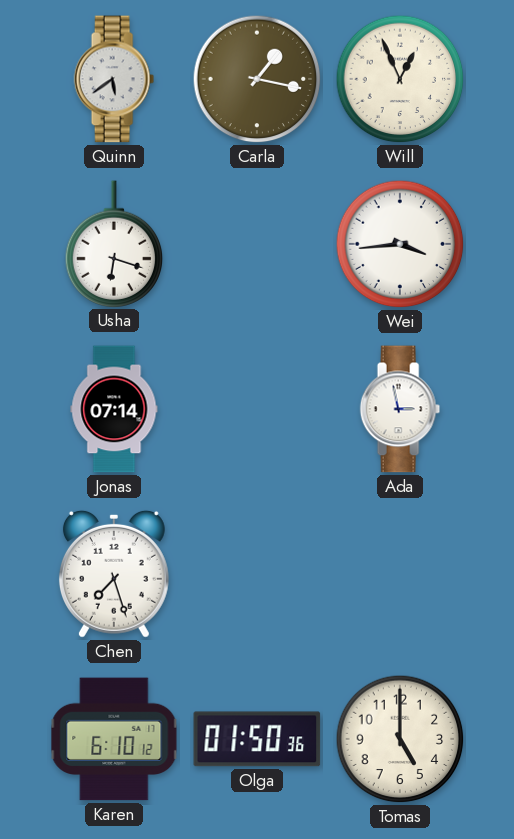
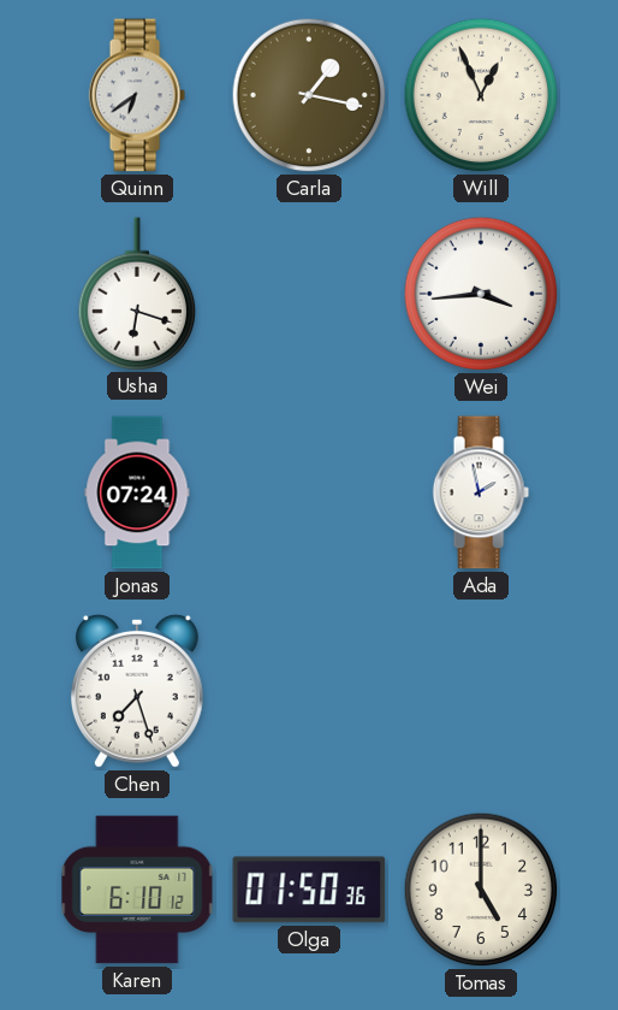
Quinn: 5:39 -> 6:39
Jonas: 07:14 -> 07:24
Ada: 2:58 -> 1:58
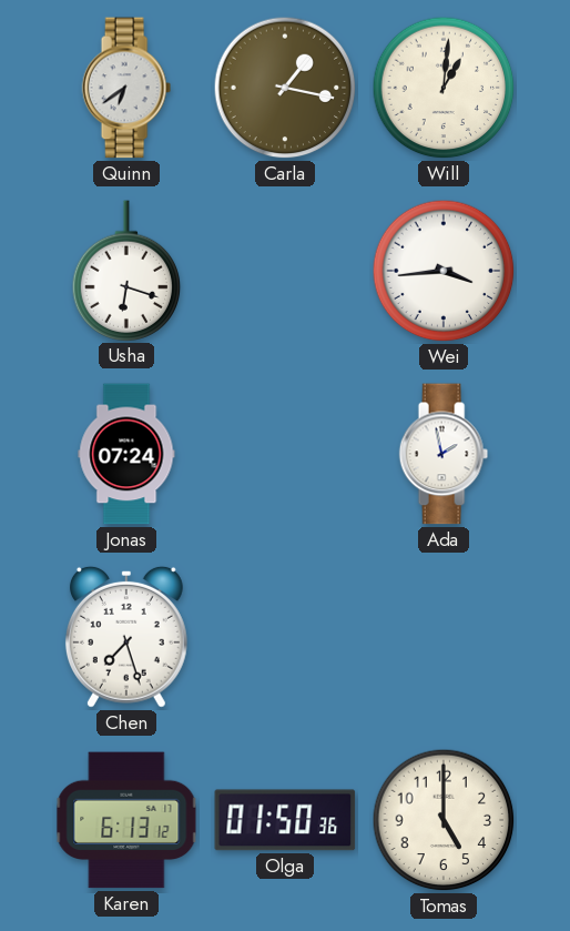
Will: 12:56 -> 1:01
Karen: 6:10 -> 6:13
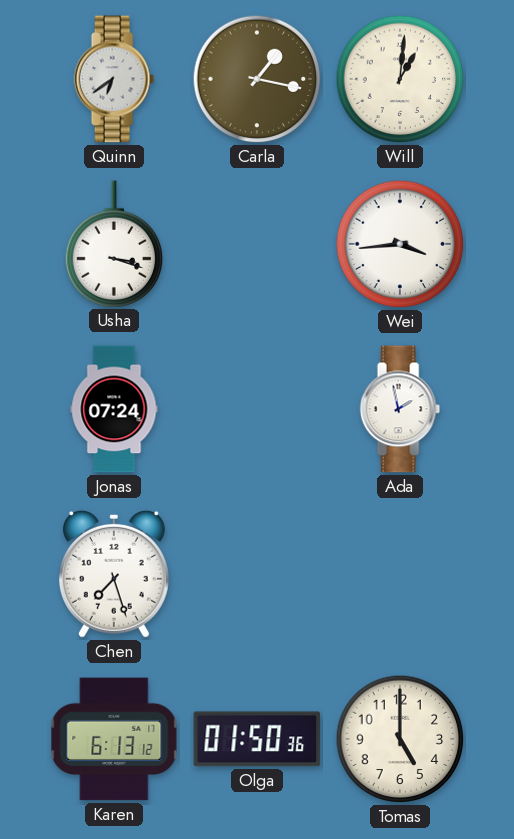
Usha: 6:18 -> 3:18
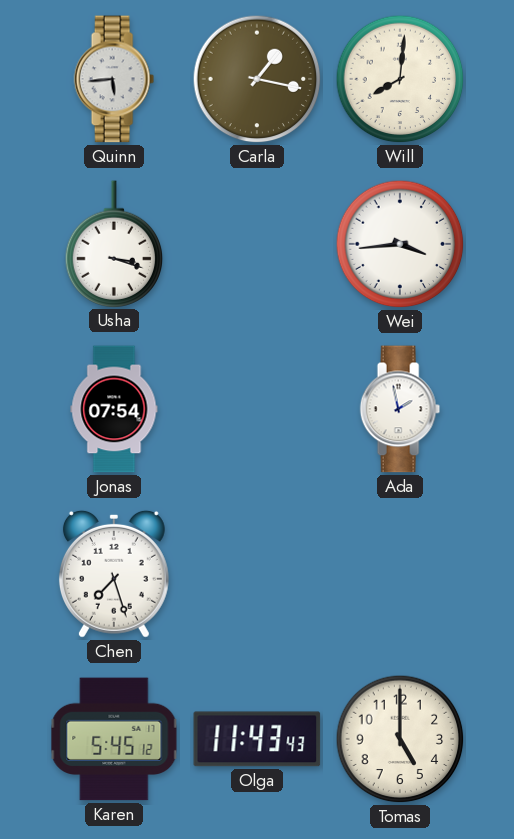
Quinn: 6:39 -> 5:44
Will: 1:01 -> 8:01
Jonas: 07:24 -> 07:54
Karen: 6:13 -> 5:45
Olga: 01:50 -> 11:43
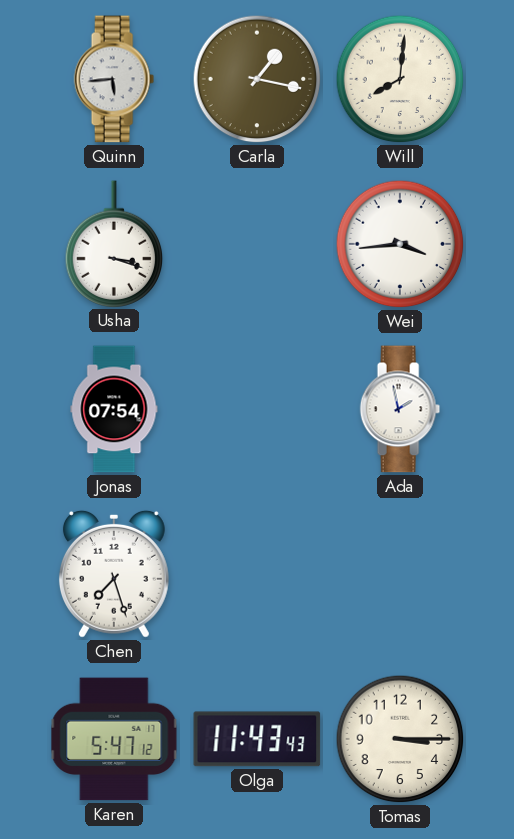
Karen: 5:45 -> 5:47
Tomas: 5:00 -> 3:15
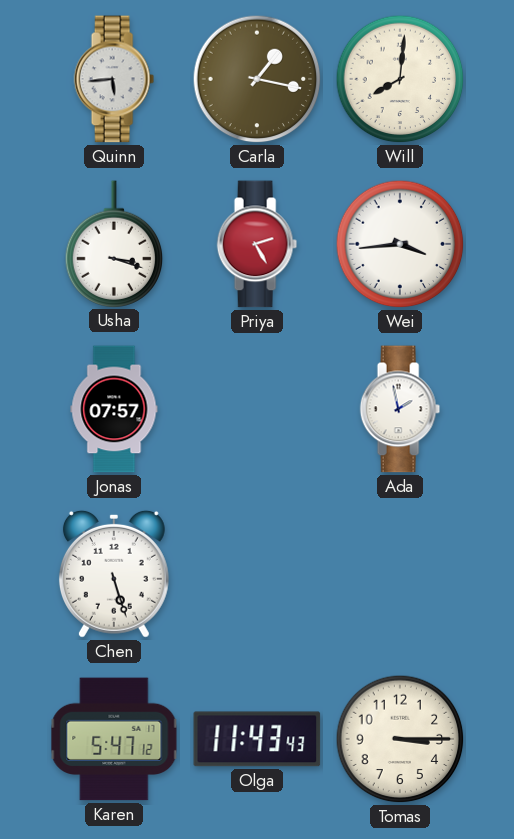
Priya: none -> 2:25
Jonas: 07:54 -> 07:57
Chen: 7:27 -> 5:27
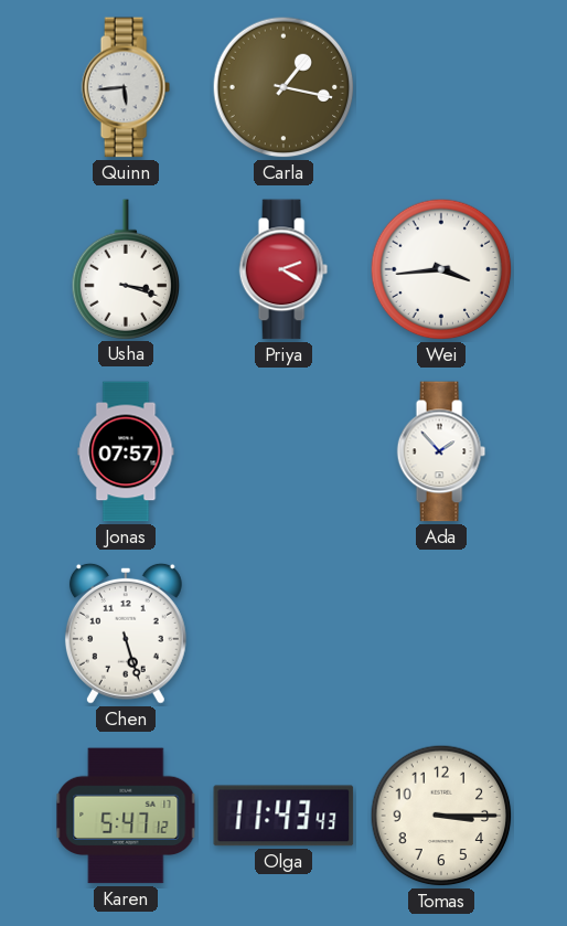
Will: 8:01 -> none
Priya: 2:25 -> 2:20
Ada: 1:58 -> 1:53
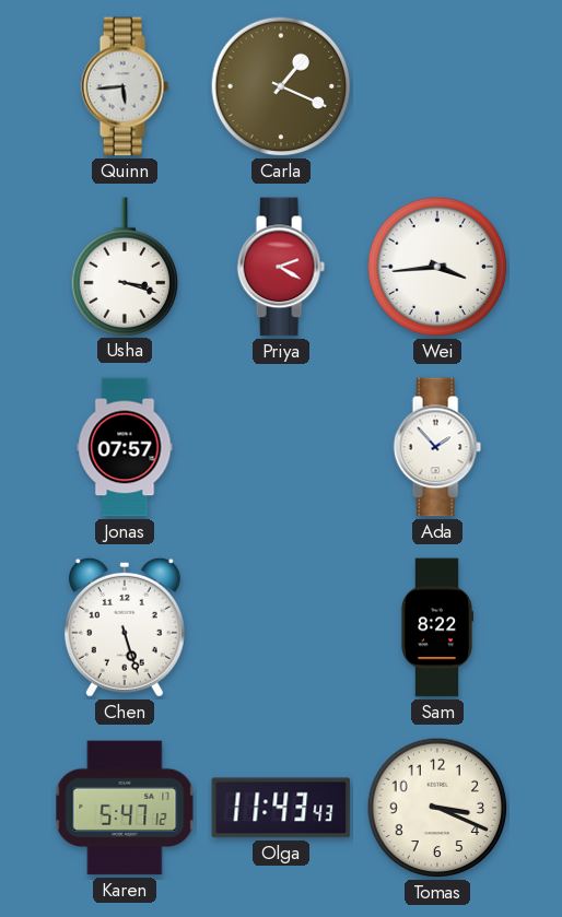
Carla: 1:17 -> 1:19
Sam: none -> 8:22
Tomas: 3:15 -> 3:19
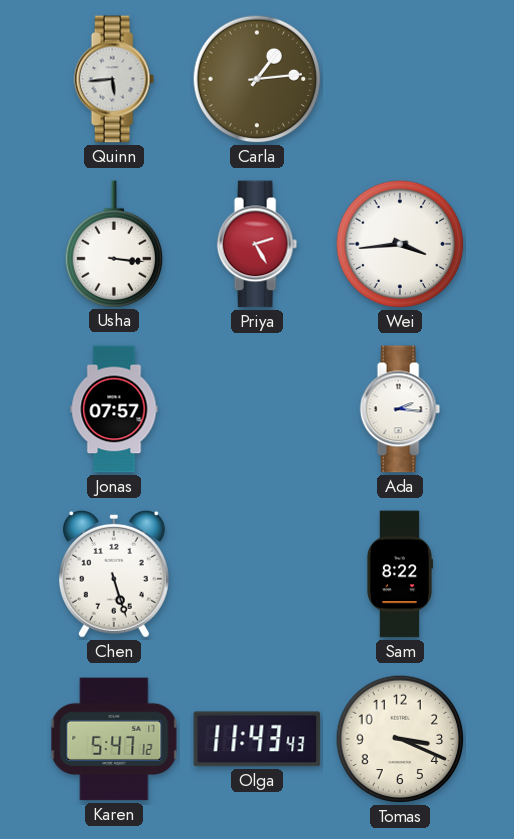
Carla: 1:19 -> 1:14
Usha: 3:18 -> 3:16
Priya: 2:20 -> 2:25
Ada: 1:53 -> 2:16
